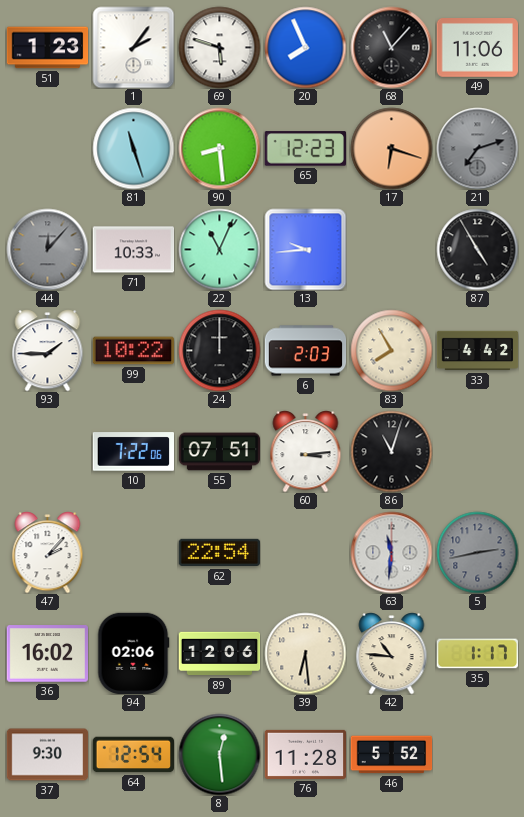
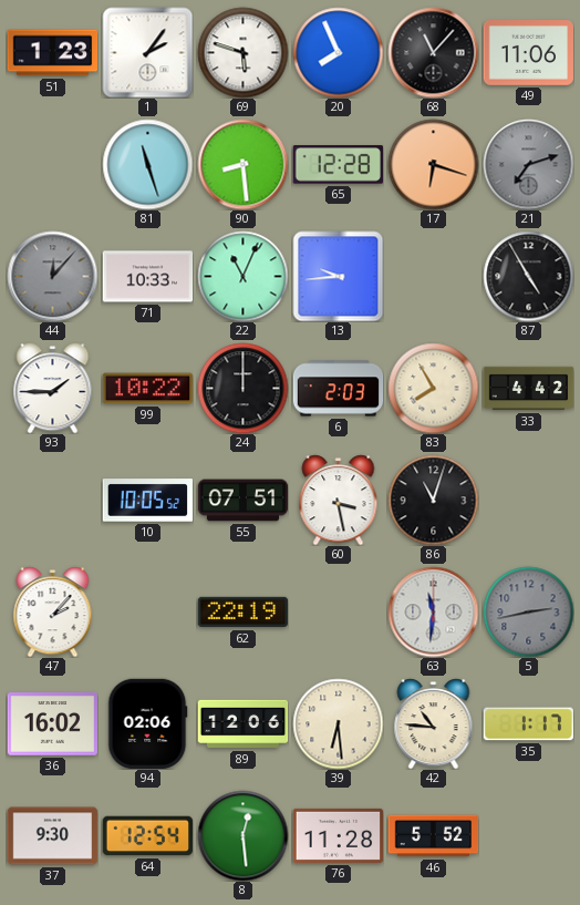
65: 12:23 -> 12:28
10: 7:22 -> 10:05
60: 3:14 -> 3:28
62: 22:54 -> 22:19
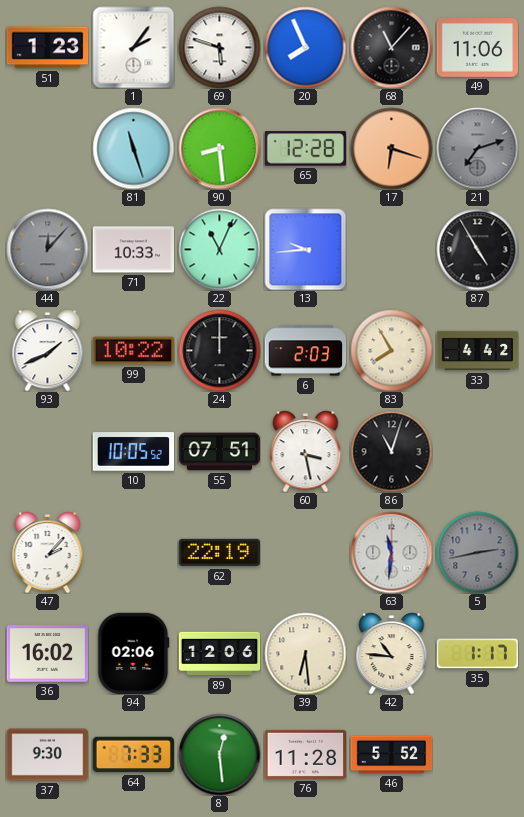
93: 1:45 -> 1:41
64: 12:54 -> 7:33
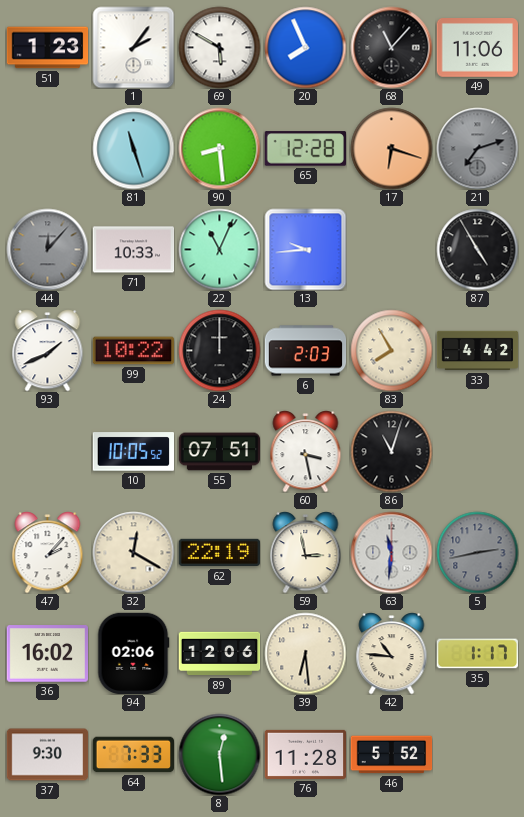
69: 5:48 -> 5:50
32: none -> 12:20
59: none -> 2:58
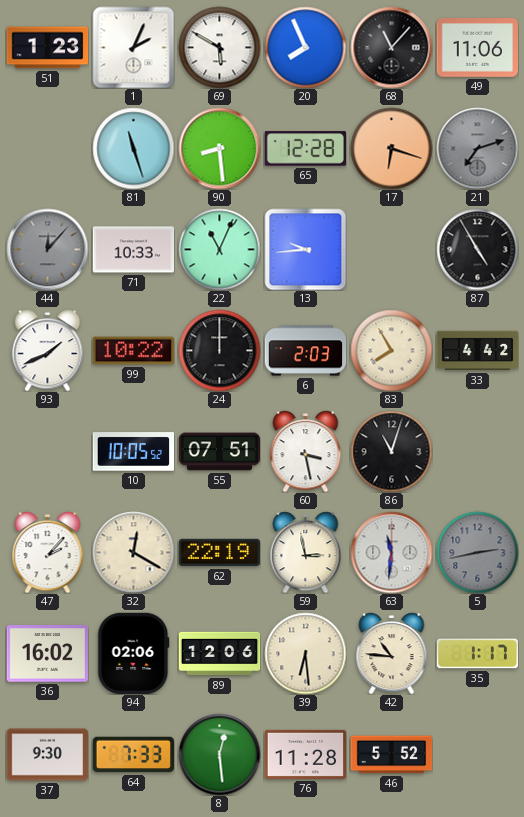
1: 2:06 -> 2:04
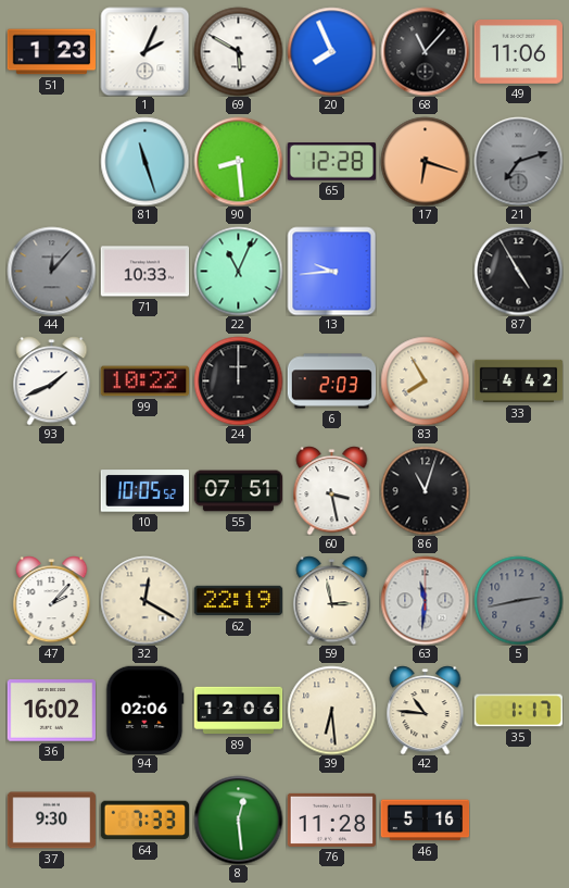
46: 5:52 -> 5:16
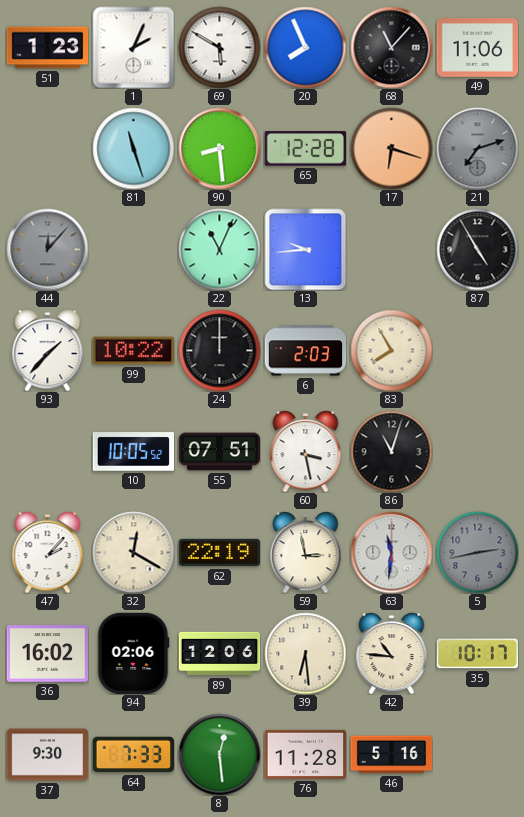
71: 10:33 -> none
93: 1:41 -> 1:37
33: 4:42 -> none
35: 1:17 -> 10:17
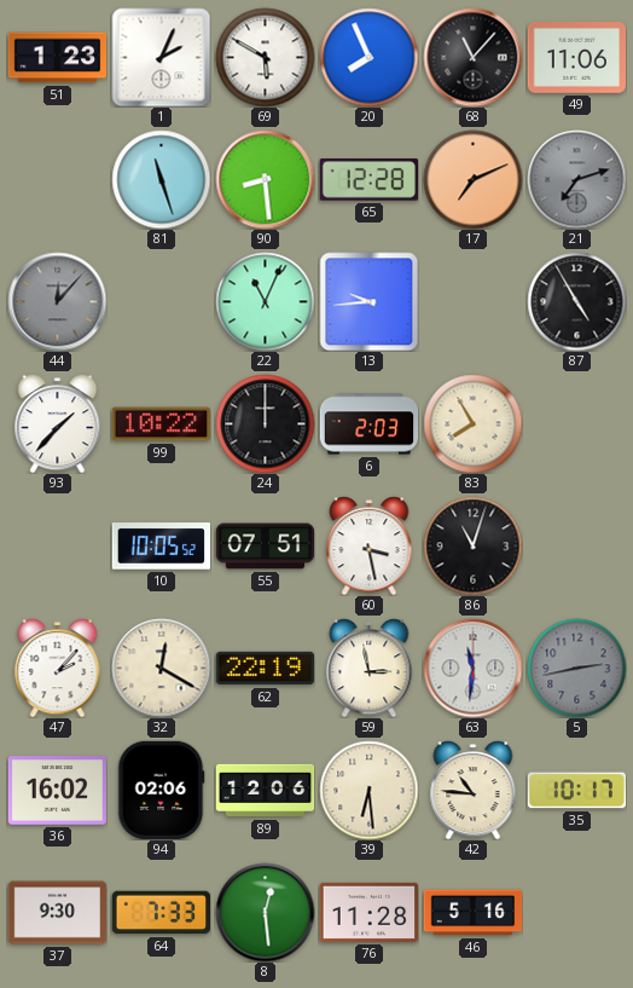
17: 6:18 -> 7:11
